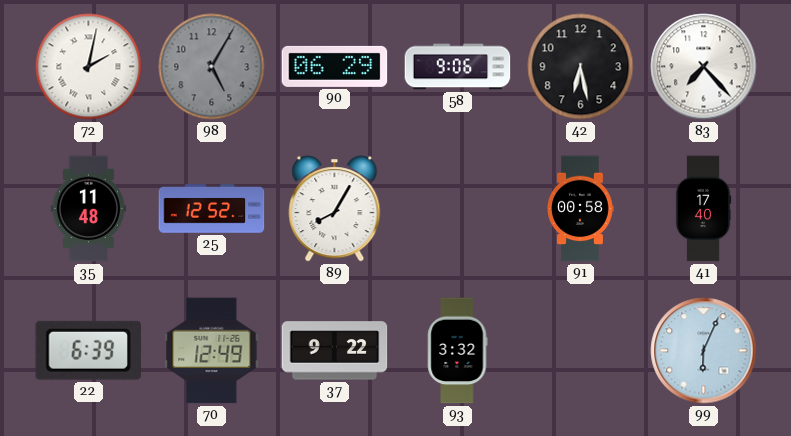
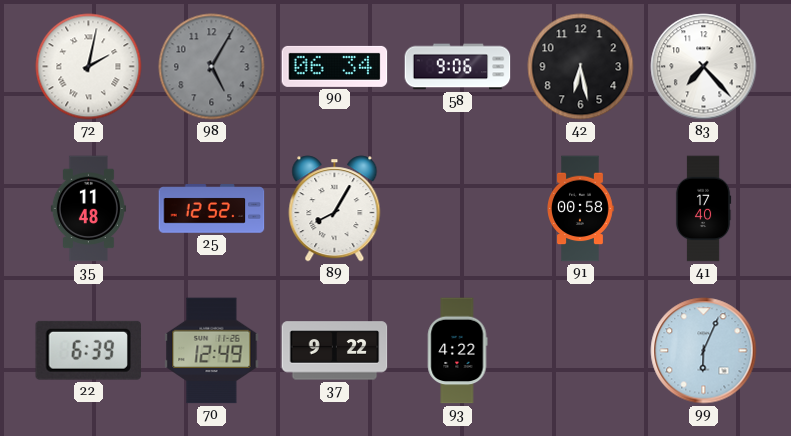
90: 06:29 -> 06:34
93: 3:32 -> 4:22
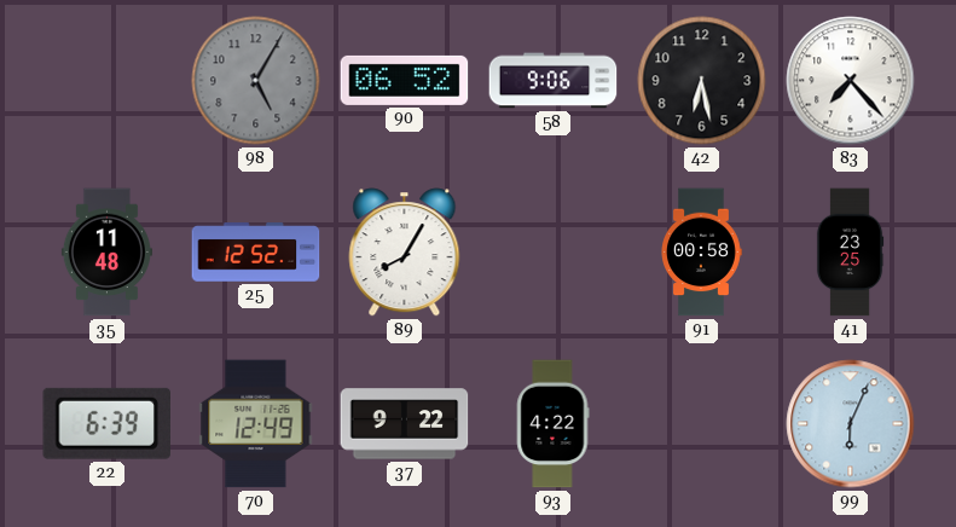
72: 2:02 -> none
90: 06:34 -> 06:52
41: 17:40 -> 23:25
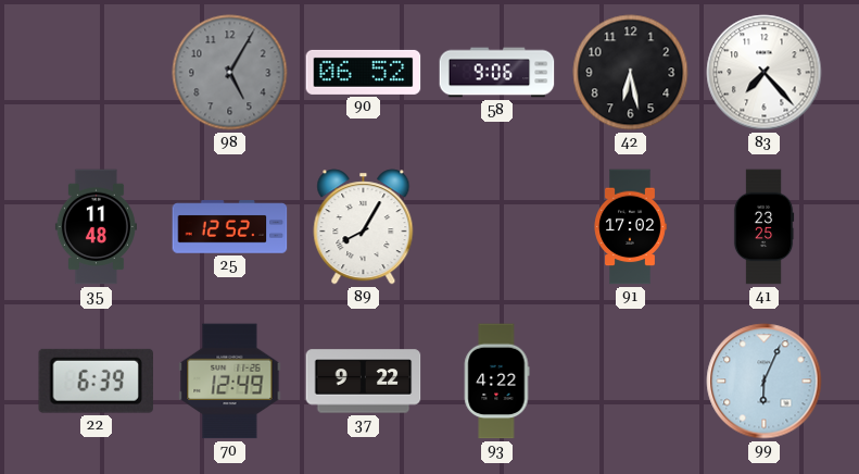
91: 00:58 -> 17:02
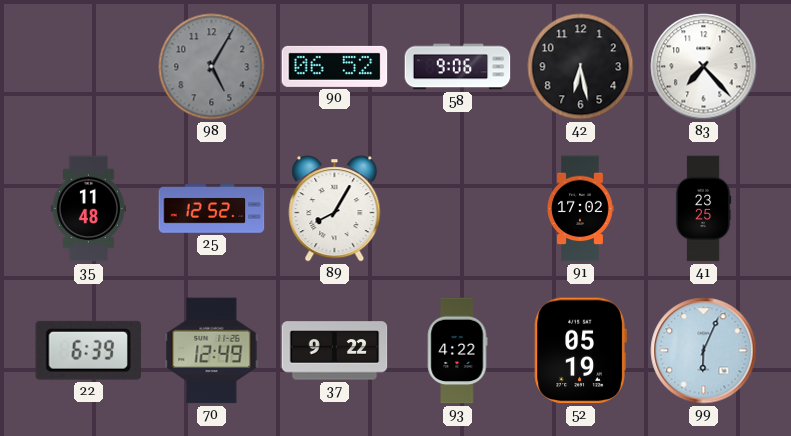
52: none -> 05:19
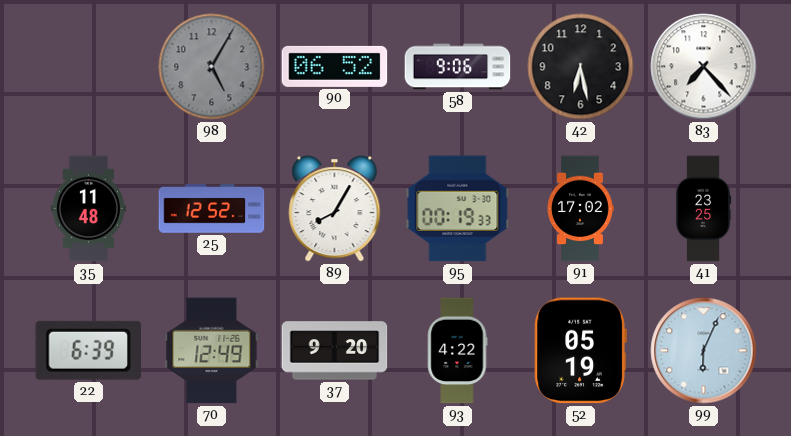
95: none -> 00:19
37: 9:22 -> 9:20
